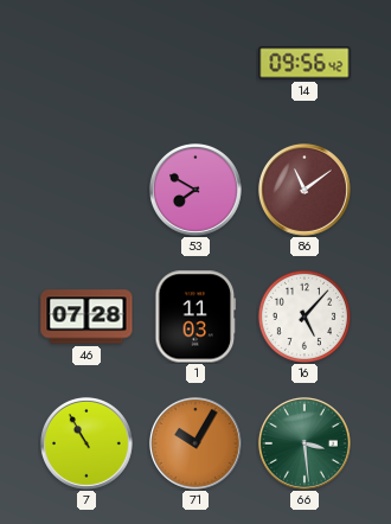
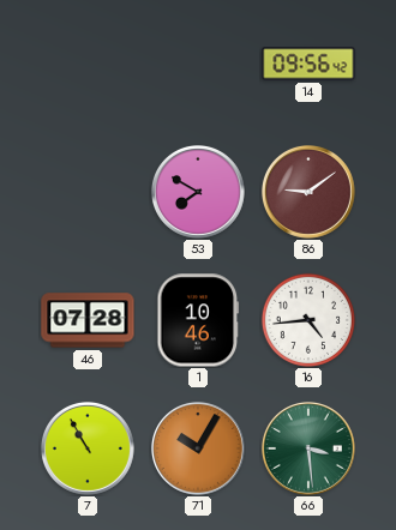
86: 11:09 -> 9:09
1: 11:03 -> 10:46
16: 5:07 -> 4:44
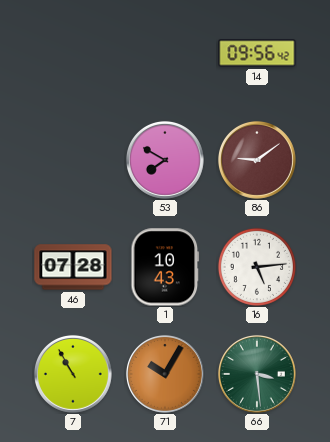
1: 10:46 -> 10:43
16: 4:44 -> 5:14
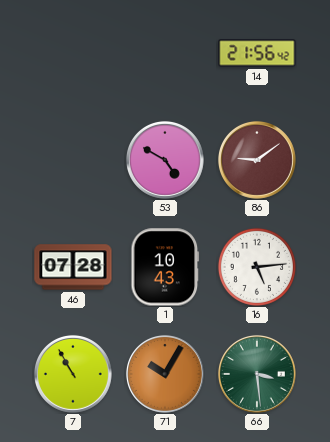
14: 09:56 -> 21:56
53: 7:50 -> 4:50
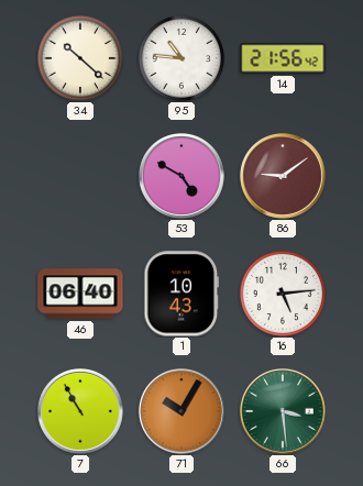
34: none -> 10:22
95: none -> 10:46
46: 07:28 -> 06:40
